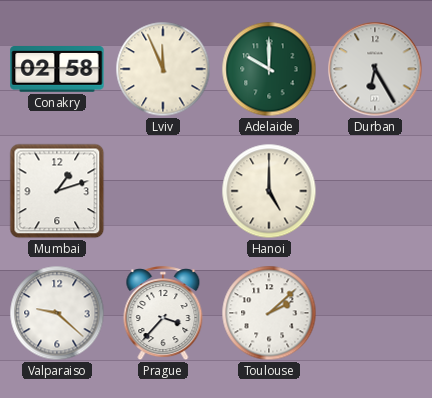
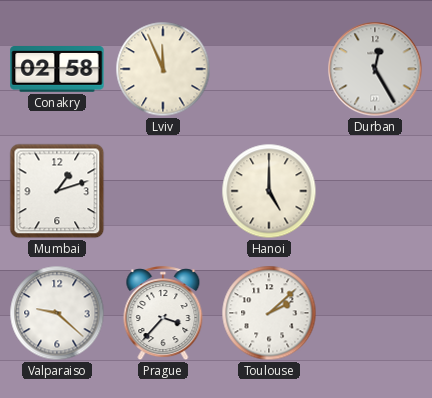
Adelaide: 10:00 -> none
Durban: 6:25 -> 12:25
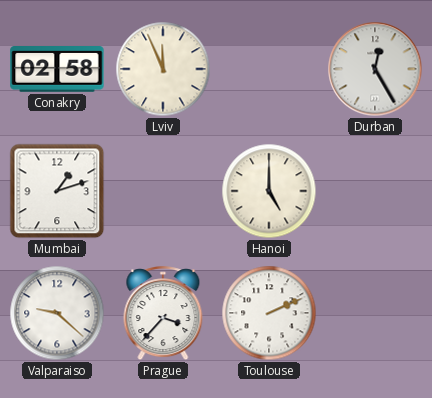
Toulouse: 2:08 -> 2:11
